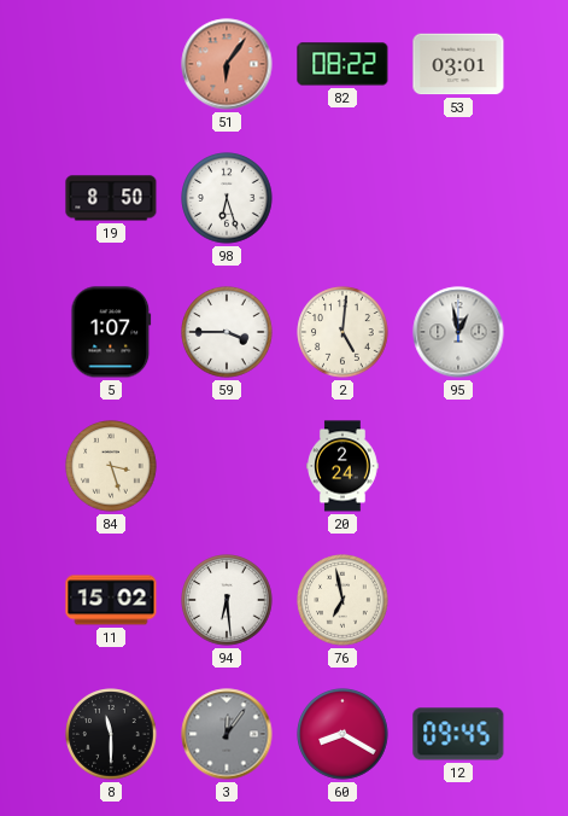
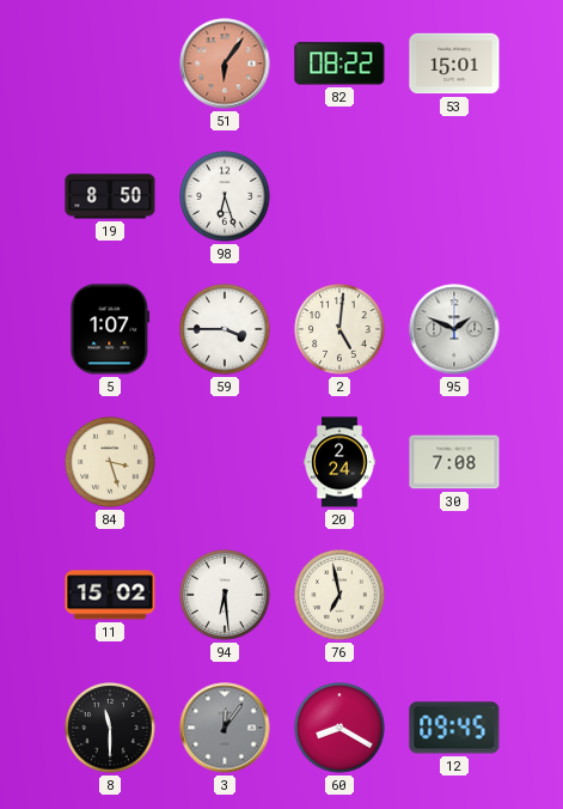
53: 03:01 -> 15:01
95: 12:58 -> 1:49
30: none -> 7:08
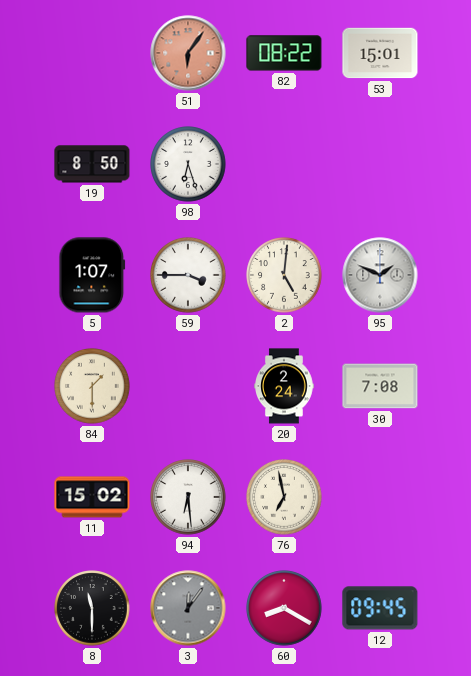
84: 3:27 -> 1:30
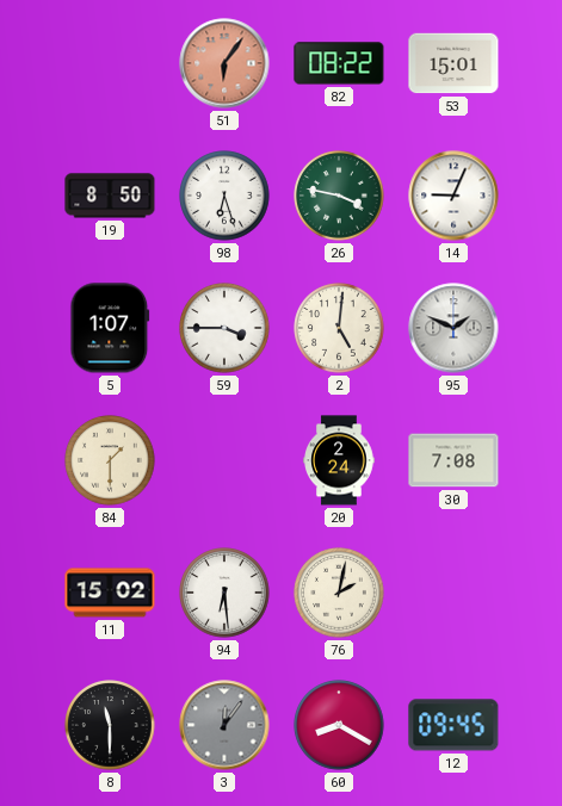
26: none -> 3:47
14: none -> 9:04
76: 6:58 -> 2:02
